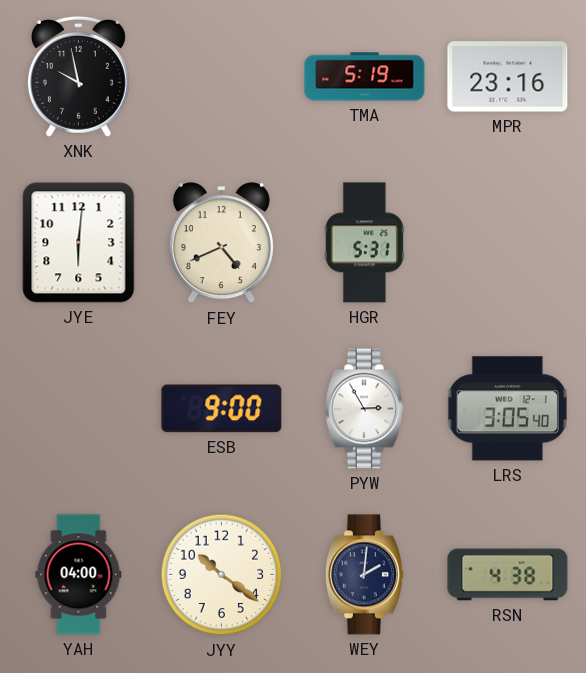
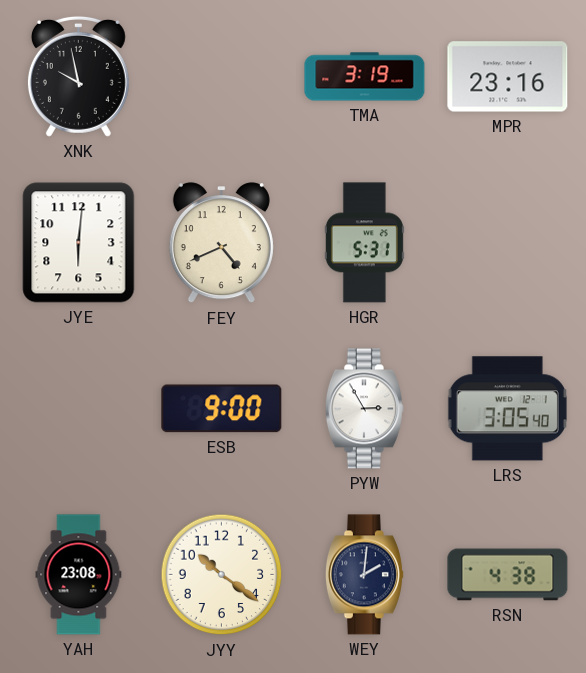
TMA: 5:19 -> 3:19
YAH: 04:00 -> 23:08
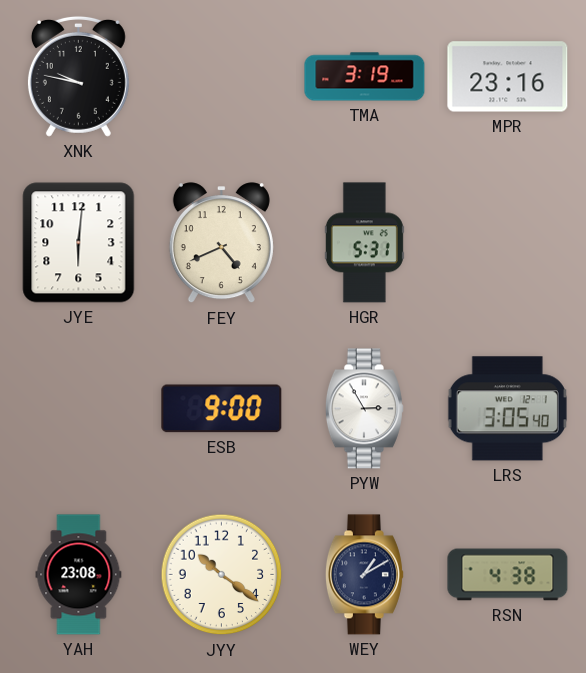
XNK: 9:58 -> 9:47
WEY: 2:01 -> 1:10
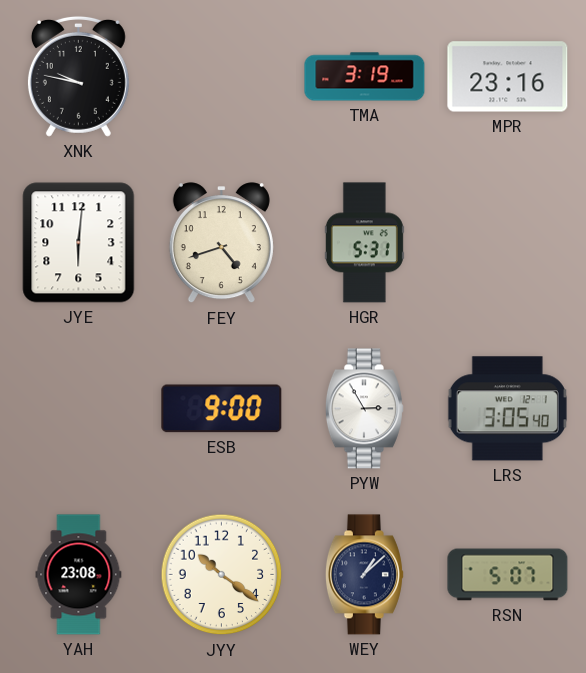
FEY: 4:41 -> 4:42
WEY: 1:10 -> 1:08
RSN: 4:38 -> 5:07
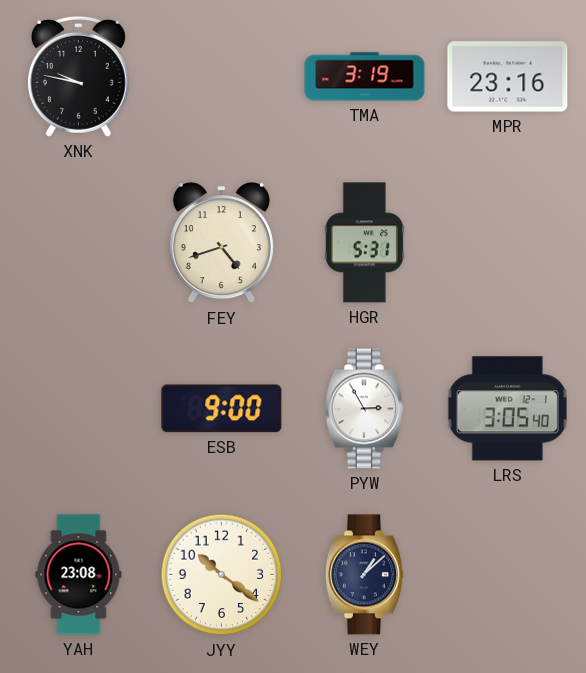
JYE: 6:01 -> none
RSN: 5:07 -> none
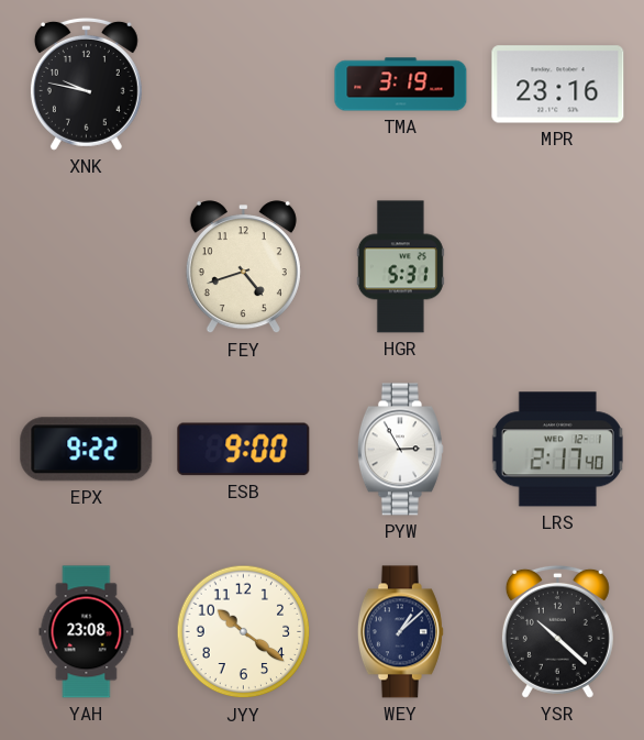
EPX: none -> 9:22
LRS: 3:05 -> 2:17
YSR: none -> 10:22
